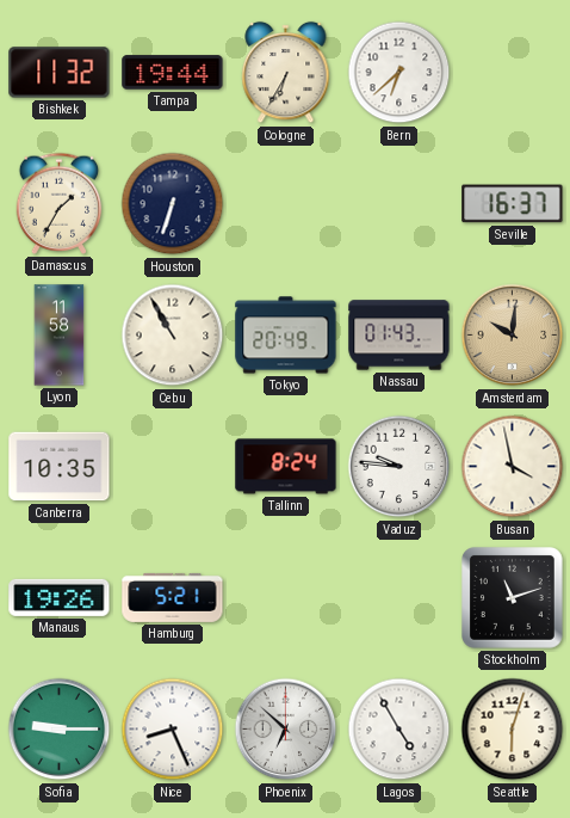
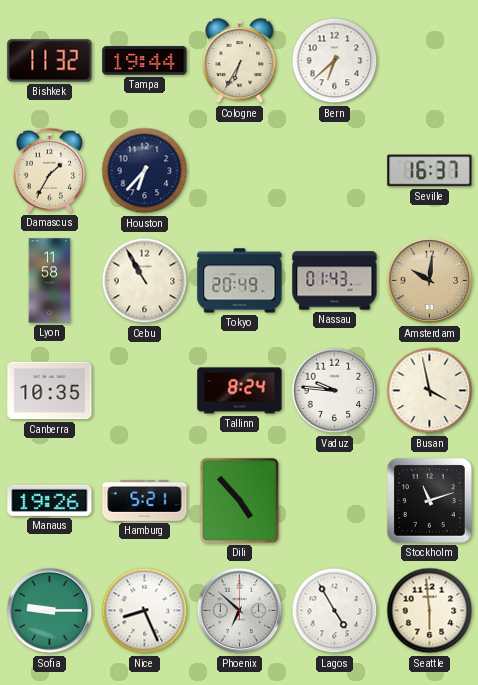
Houston: 6:33 -> 6:37
Dili: none -> 4:53
Seattle: 6:03 -> 5:59
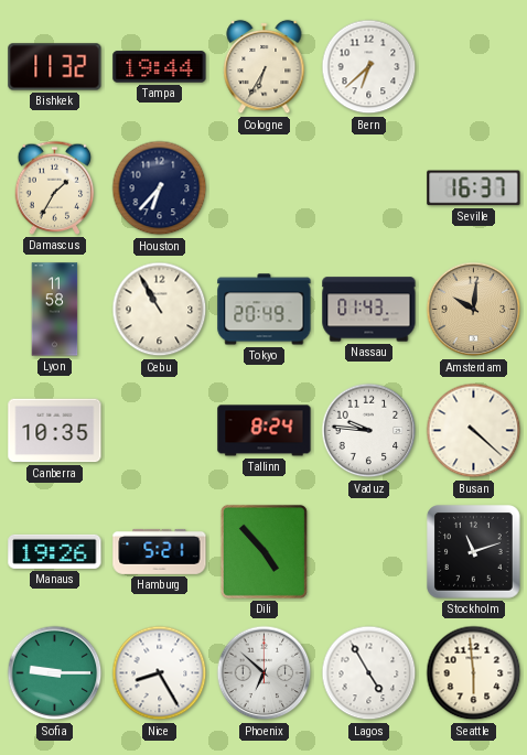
Busan: 3:58 -> 4:22
Nice: 8:26 -> 8:25
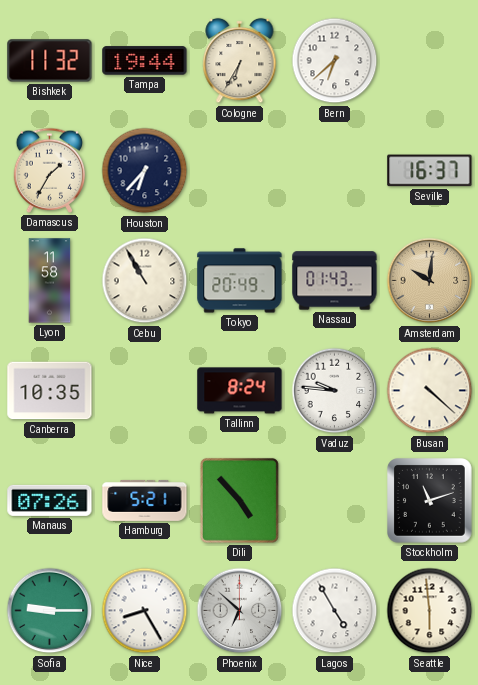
Manaus: 19:26 -> 07:26
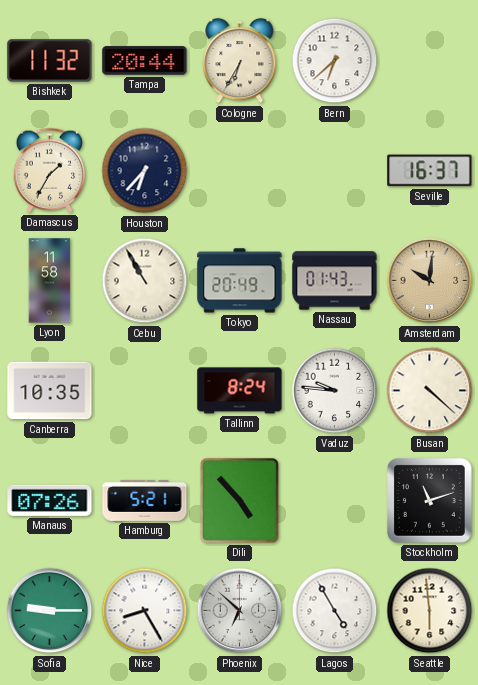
Tampa: 19:44 -> 20:44
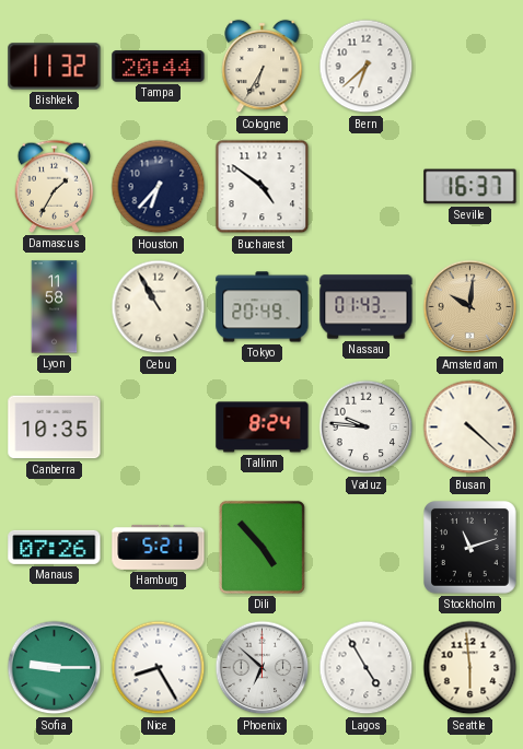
Bucharest: none -> 4:51
